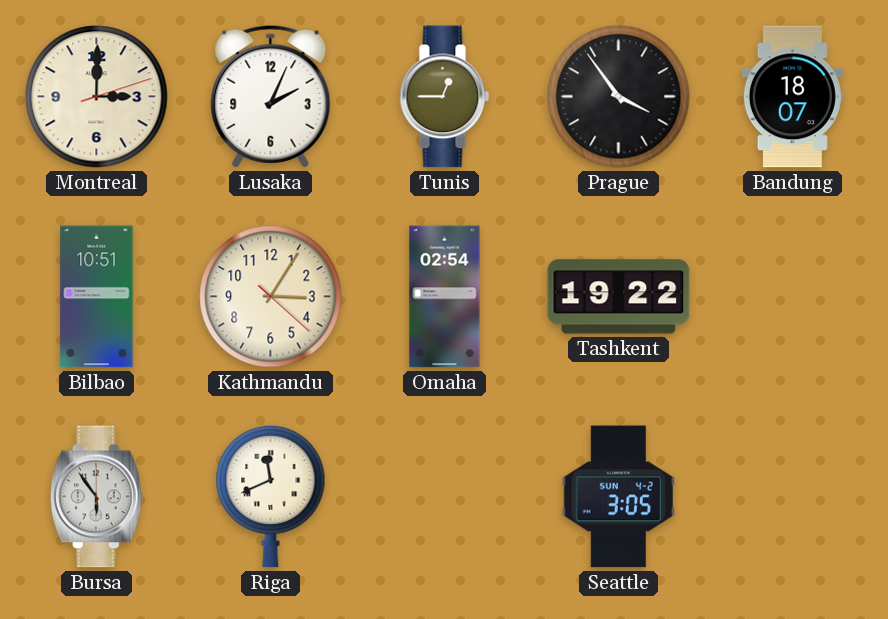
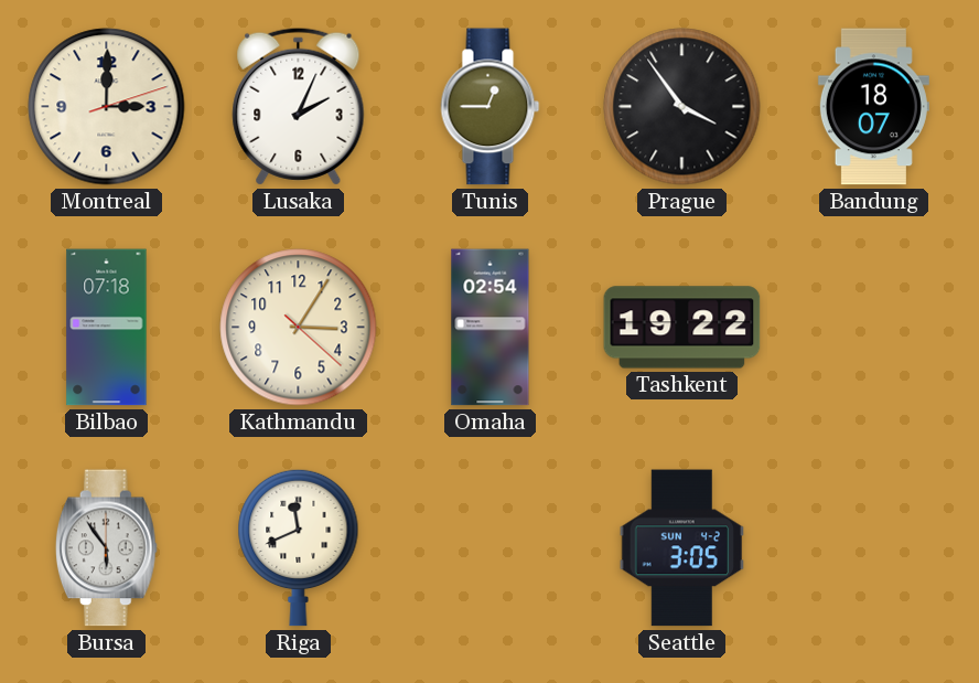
Bilbao: 10:51 -> 07:18
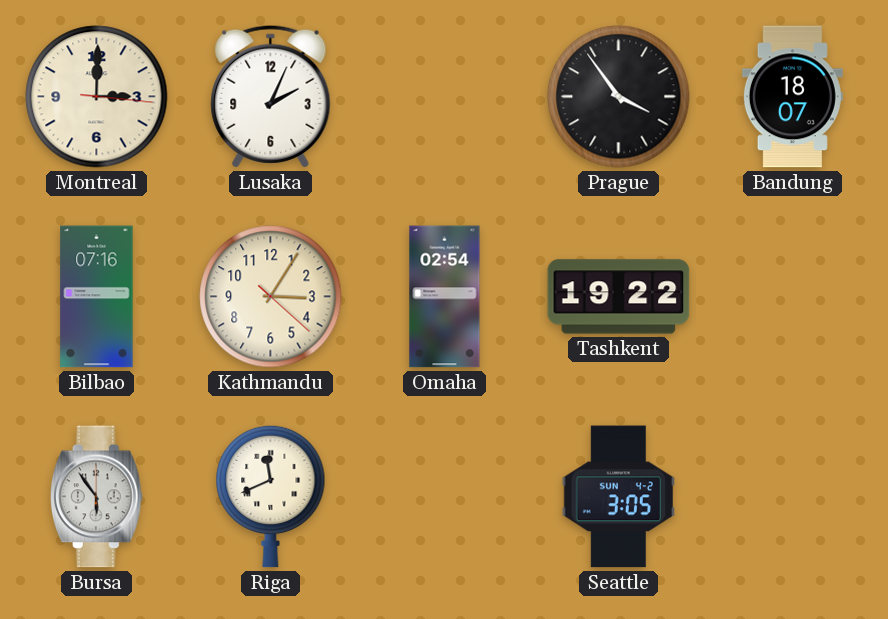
Montreal: 3:00:12 -> 3:00:16
Tunis: 12:45 -> none
Bilbao: 07:18 -> 07:16
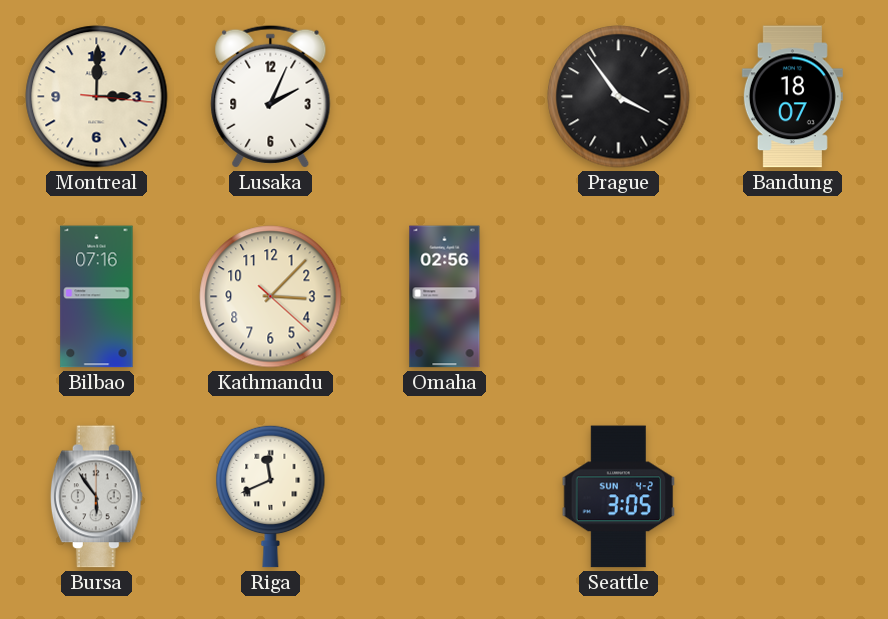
Kathmandu: 3:05 -> 3:07
Omaha: 02:54 -> 02:56
Tashkent: 19:22 -> none
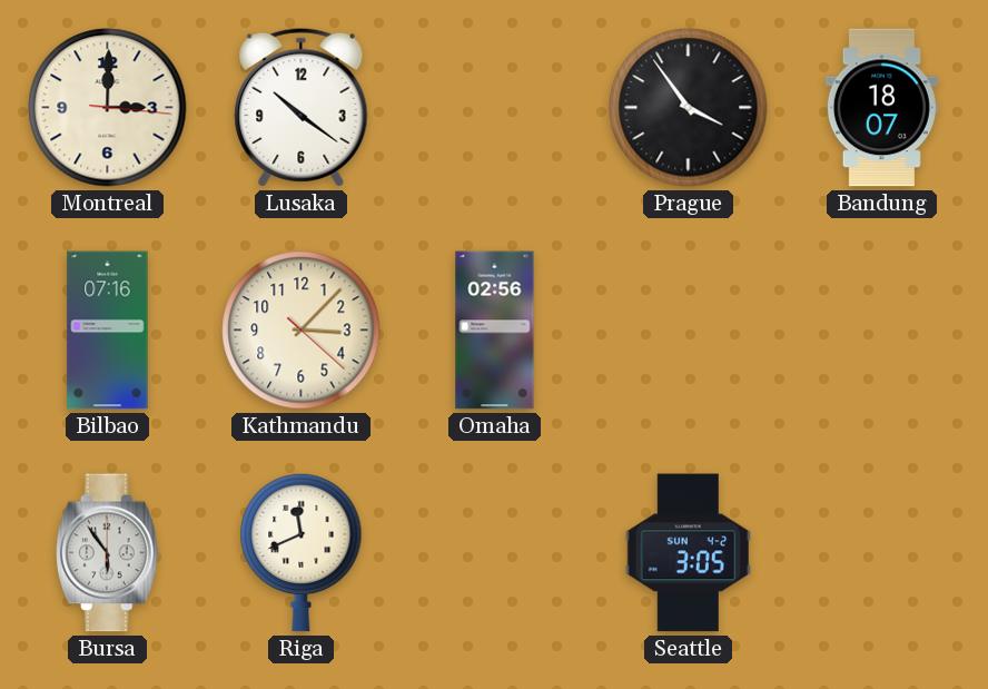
Lusaka: 2:04 -> 10:21
